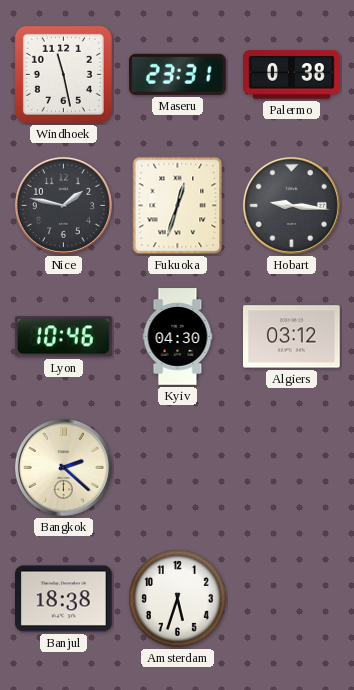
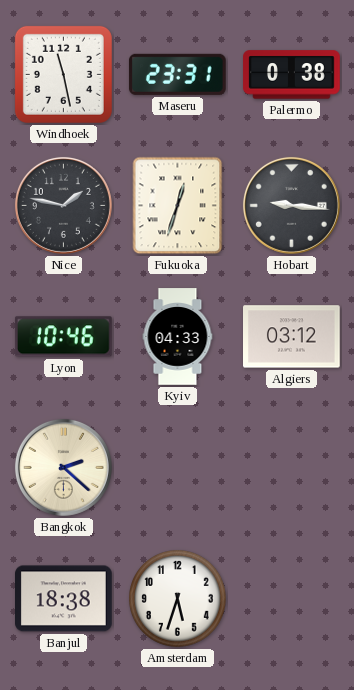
Kyiv: 04:30 -> 04:33
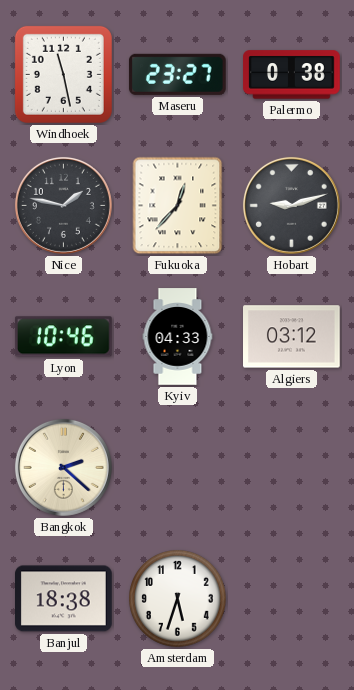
Maseru: 23:31 -> 23:27
Fukuoka: 12:33 -> 12:37
Hobart: 9:16 -> 9:12
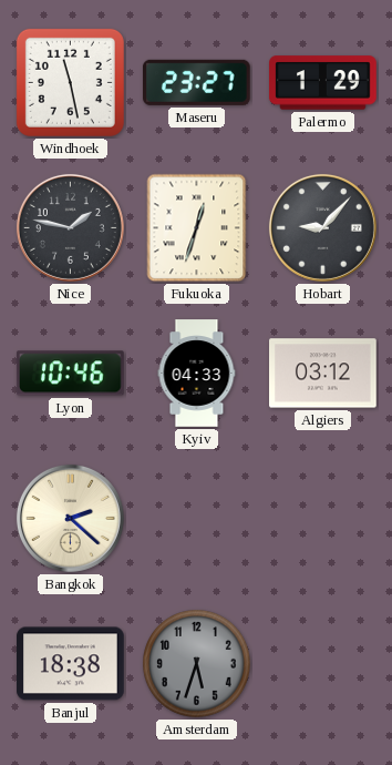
Palermo: 0:38 -> 1:29
Fukuoka: 12:37 -> 12:33
Hobart: 9:12 -> 9:07
Amsterdam dial: white -> grey
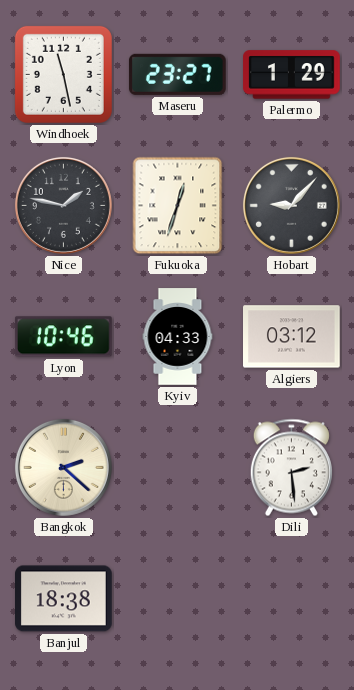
Dili: none -> 2:29
Amsterdam: 5:33 -> none
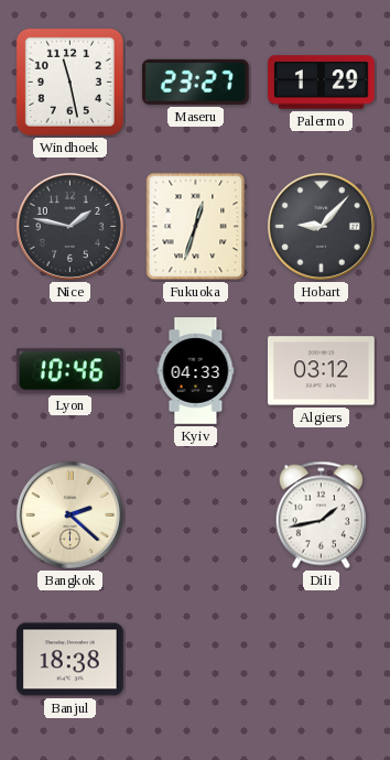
Dili: 2:29 -> 1:43
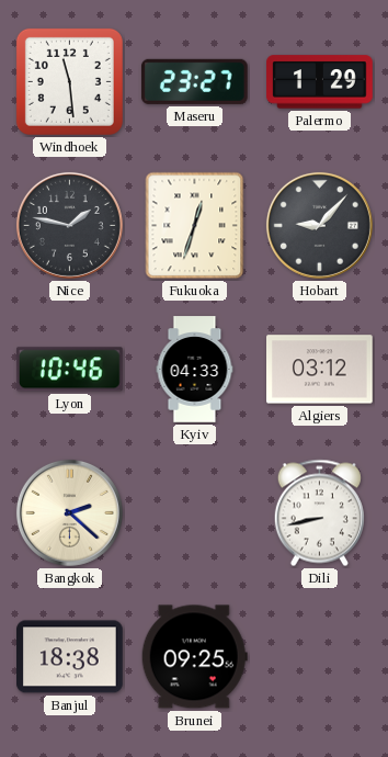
Windhoek: 11:28 -> 11:29
Dili: 1:43 -> 8:43
Brunei: none -> 09:25
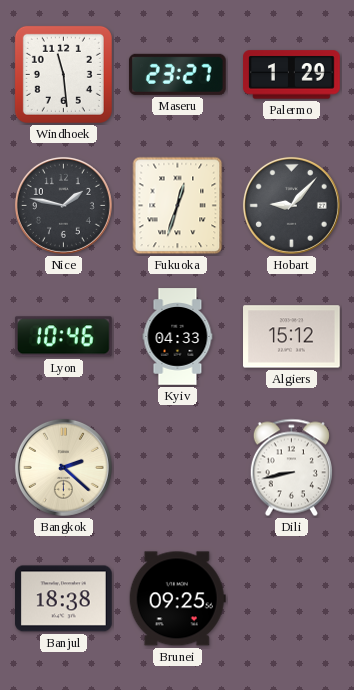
Algiers: 03:12 -> 15:12
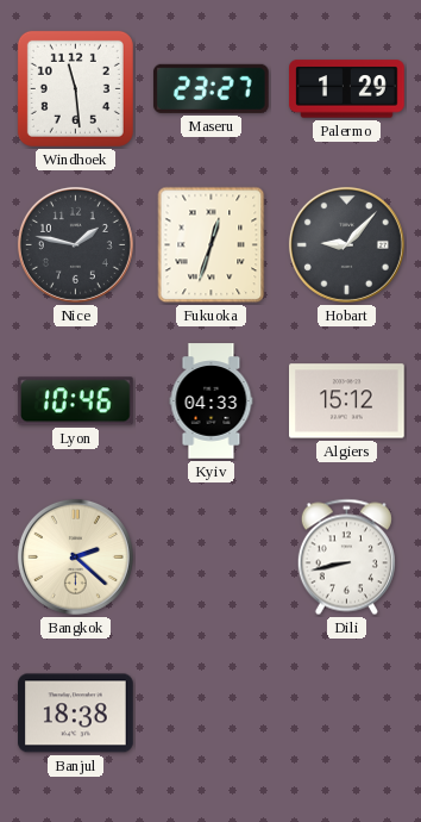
Brunei: 09:25 -> none
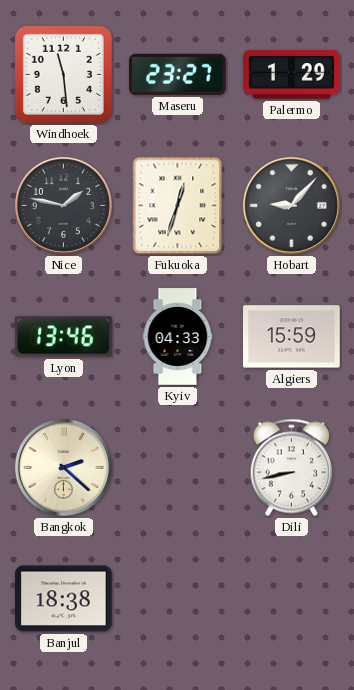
Lyon: 10:46 -> 13:46
Algiers: 15:12 -> 15:59
